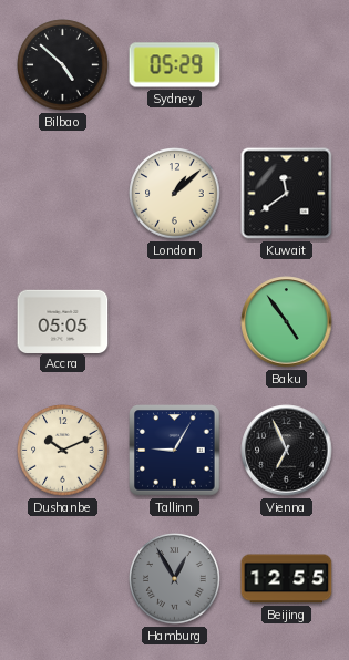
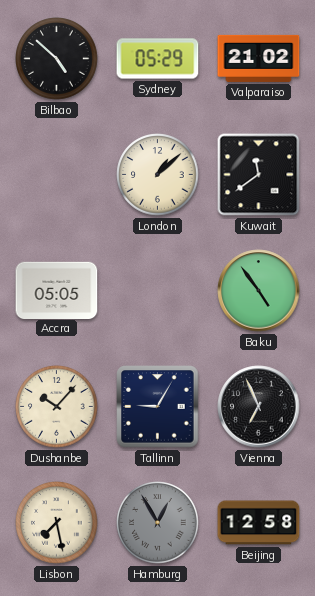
Valparaiso: none -> 21:02
Dushanbe: 10:11 -> 10:07
Lisbon: none -> 7:28
Beijing: 12:55 -> 12:58
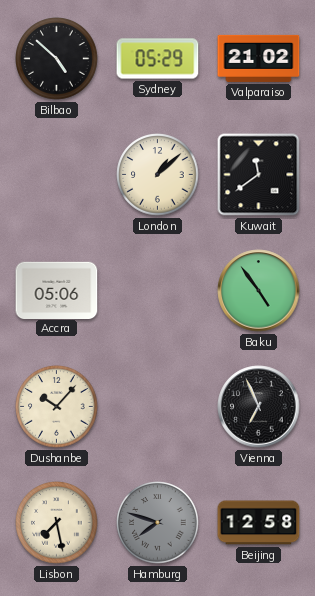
Accra: 05:05 -> 05:06
Tallinn: 9:05 -> none
Hamburg: 12:55 -> 7:48
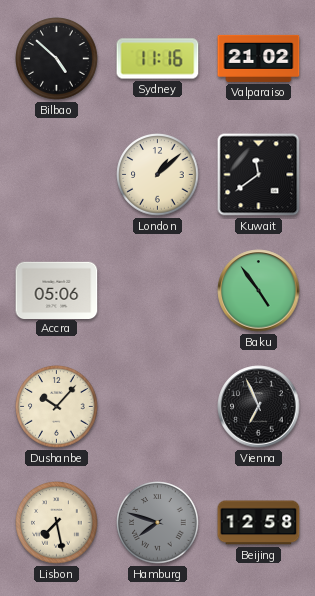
Sydney: 05:29 -> 11:16
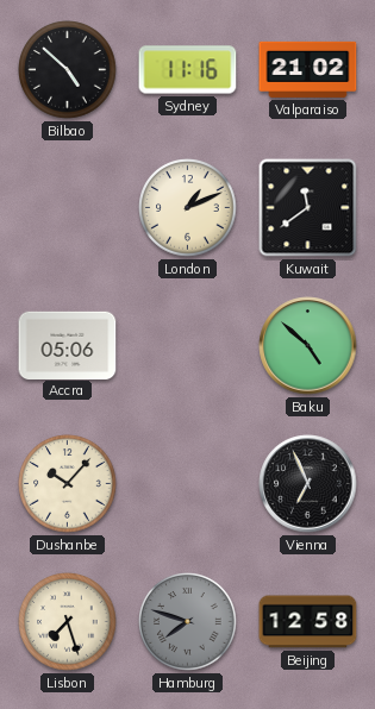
London: 1:08 -> 1:11
Baku: 4:54 -> 4:52
Lisbon: 7:28 -> 7:27
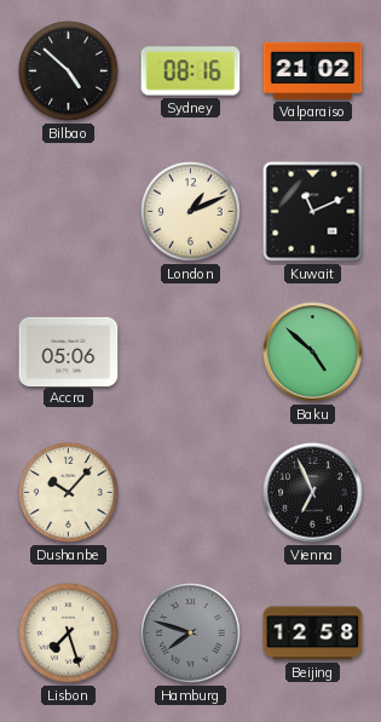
Sydney: 11:16 -> 08:16
Kuwait: 11:39 -> 11:11
